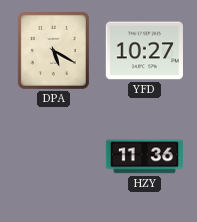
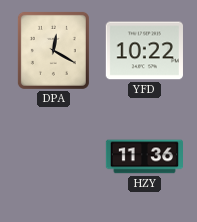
DPA: 5:20 -> 12:20
YFD: 10:27 -> 10:22
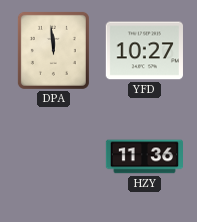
DPA: 12:20 -> 11:59
YFD: 10:22 -> 10:27
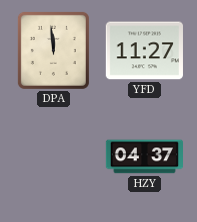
YFD: 10:27 -> 11:27
HZY: 11:36 -> 04:37
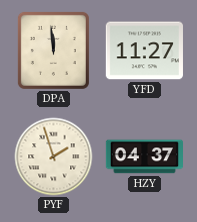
PYF: none -> 1:57
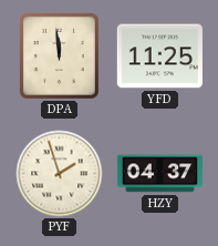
YFD: 11:27 -> 11:25
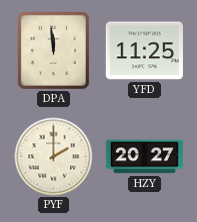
PYF: 1:57 -> 2:00
HZY: 04:37 -> 20:27
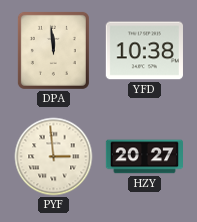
YFD: 11:25 -> 10:38
PYF: 2:00 -> 2:59
